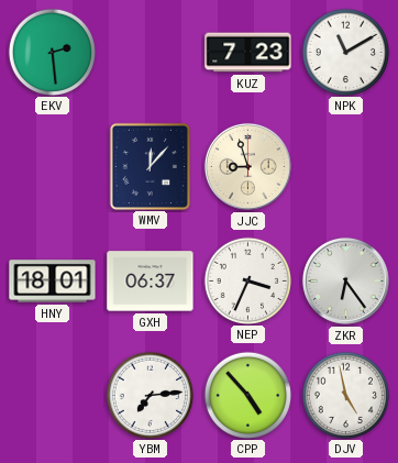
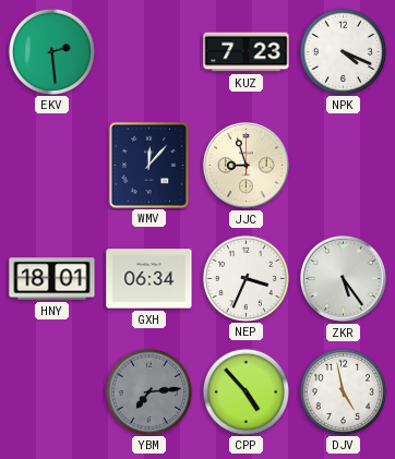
NPK: 11:10 -> 4:19
GXH: 06:37 -> 06:34
ZKR: 6:24 -> 5:24
YBM dial: white -> grey
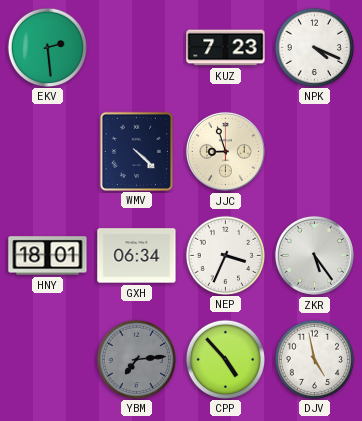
WMV: 12:07 -> 4:22
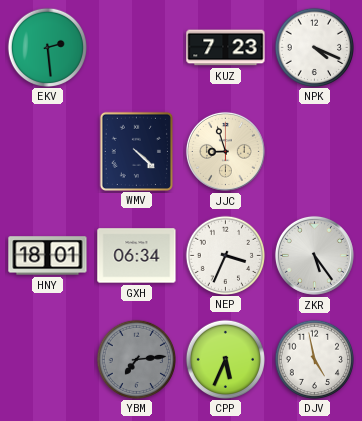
CPP: 4:53 -> 5:34
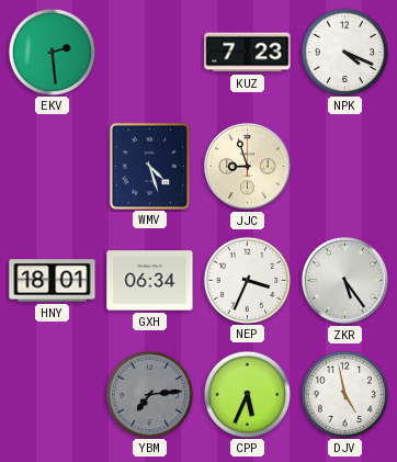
WMV: 4:22 -> 4:27
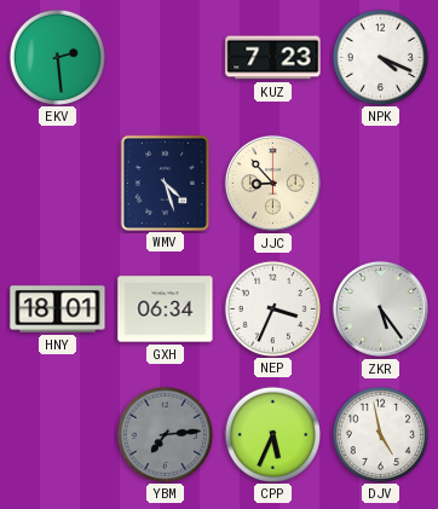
JJC: 8:57 -> 8:53
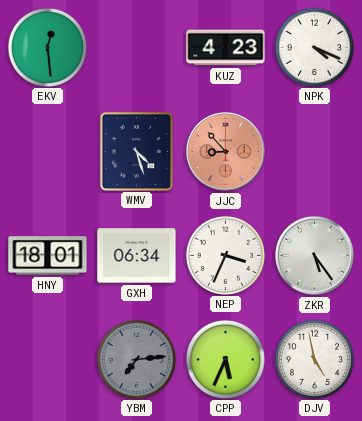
EKV: 2:29 -> 12:29
KUZ: 7:23 -> 4:23
JJC dial: cream -> salmon
